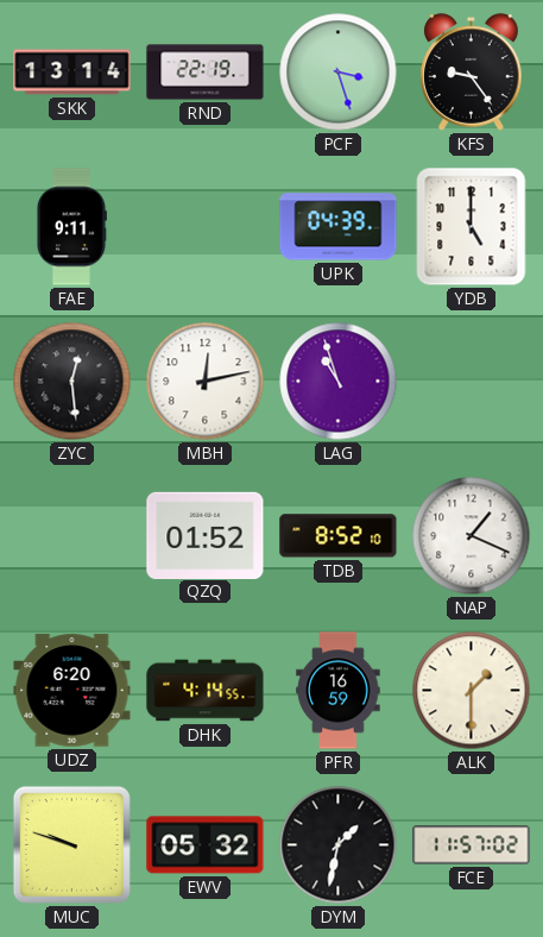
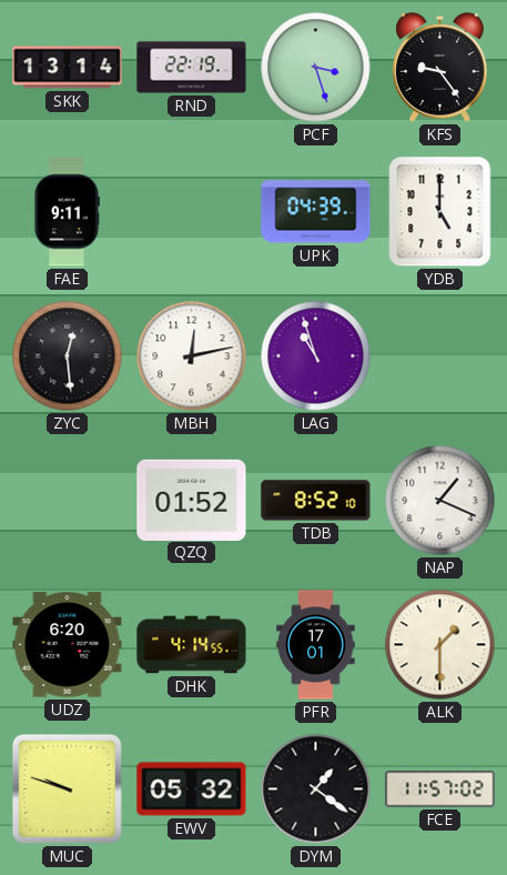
PFR: 16:59 -> 17:01
DYM: 1:32 -> 1:21
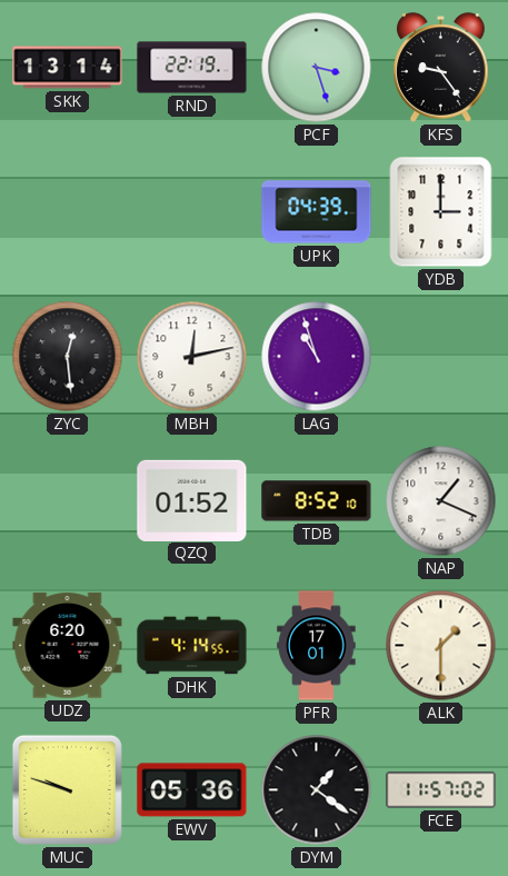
FAE: 9:11 -> none
YDB: 5:00 -> 3:00
EWV: 05:32 -> 05:36
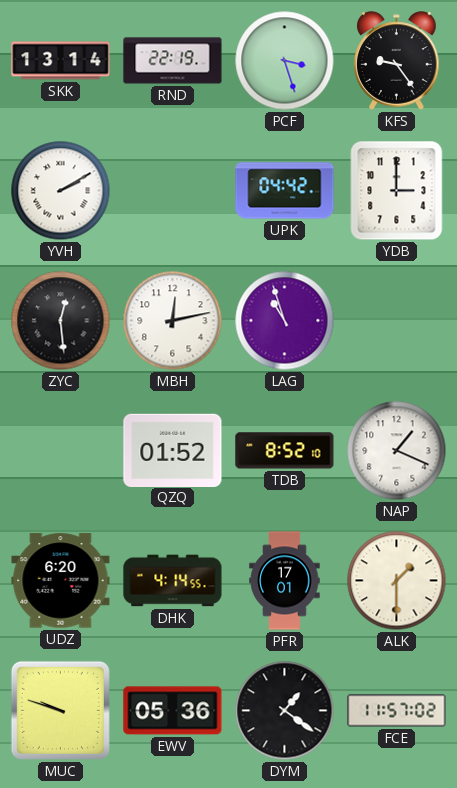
YVH: none -> 2:10
UPK: 04:39 -> 04:42
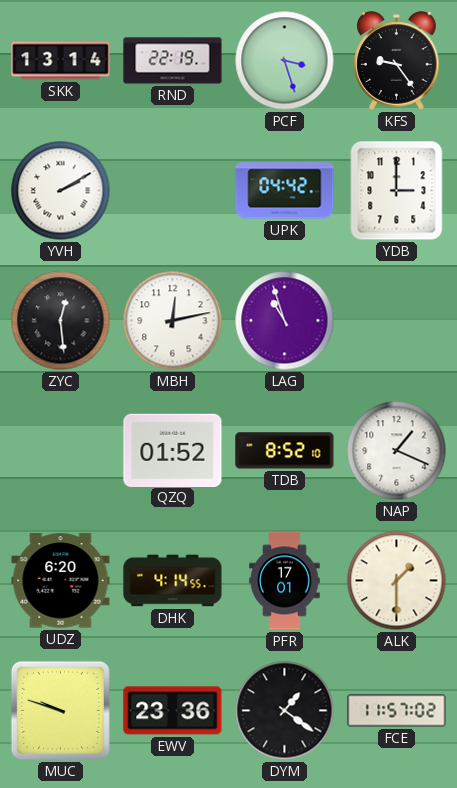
EWV: 05:36 -> 23:36
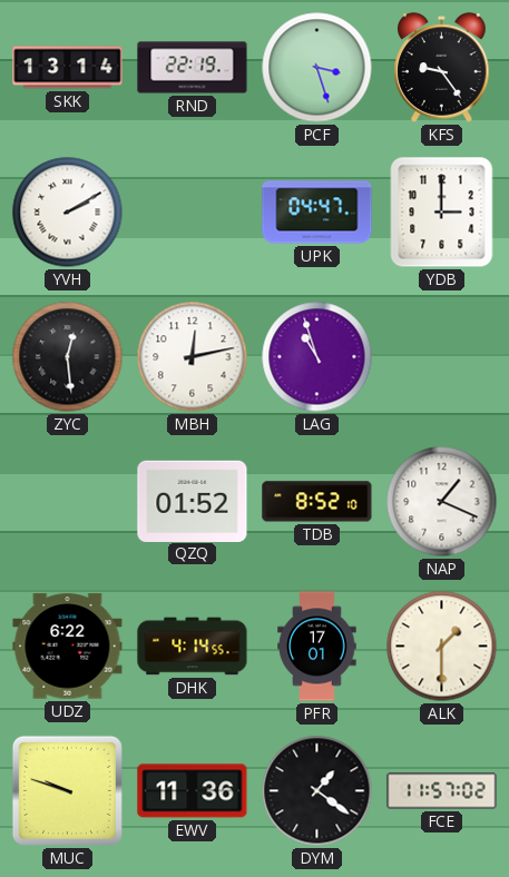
UPK: 04:42 -> 04:47
UDZ: 6:20 -> 6:22
EWV: 23:36 -> 11:36
